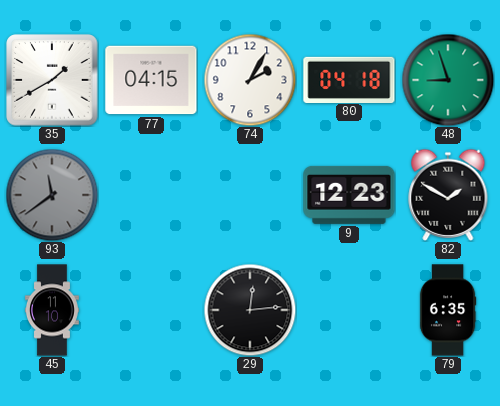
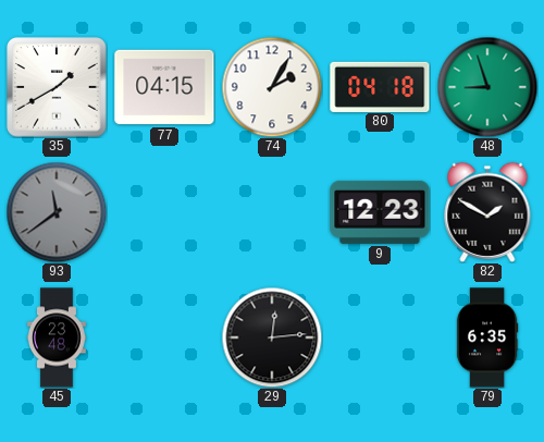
45: 11:10 -> 23:48
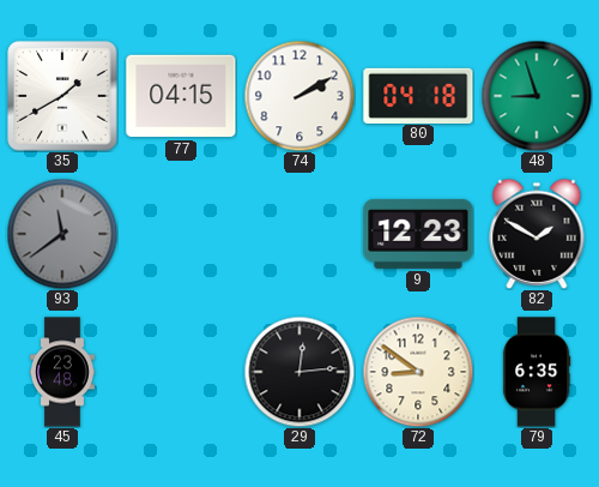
74: 2:05 -> 2:10
72: none -> 8:51
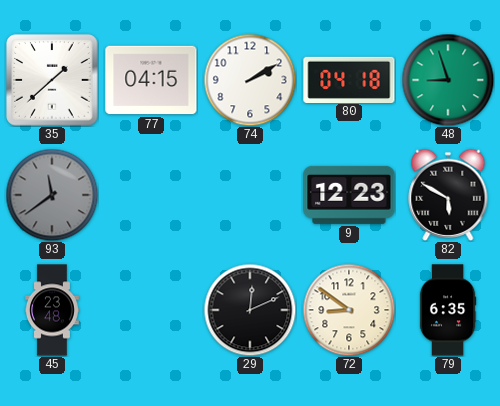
35: 1:40 -> 1:38
82: 1:50 -> 5:50
29: 12:14 -> 12:11
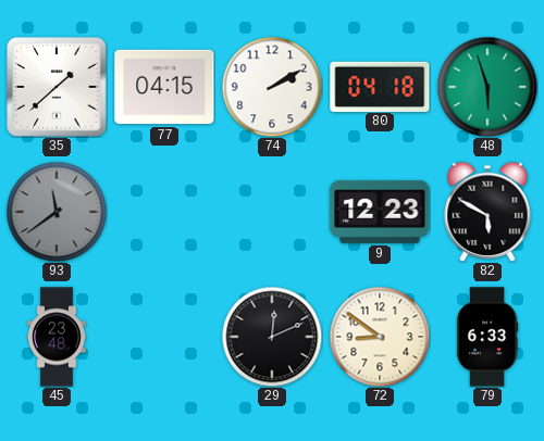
48: 8:57 -> 5:57
79: 6:35 -> 6:33
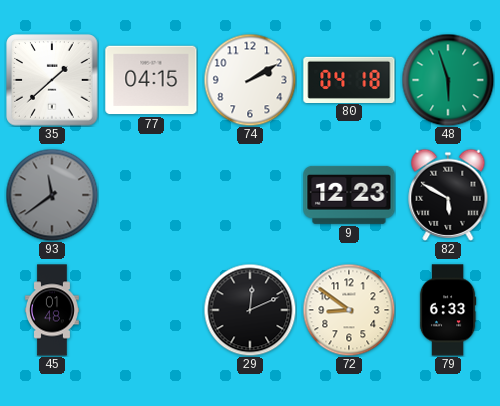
45: 23:48 -> 01:48
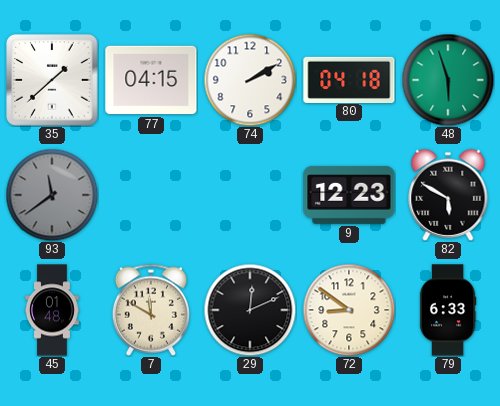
7: none -> 11:50
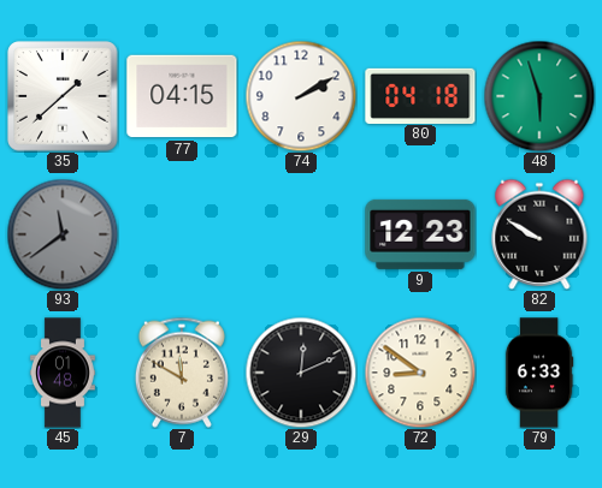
82: 5:50 -> 9:50
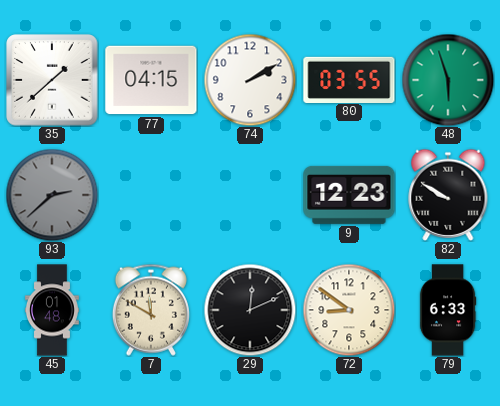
80: 04:18 -> 03:55
93: 11:39 -> 2:38
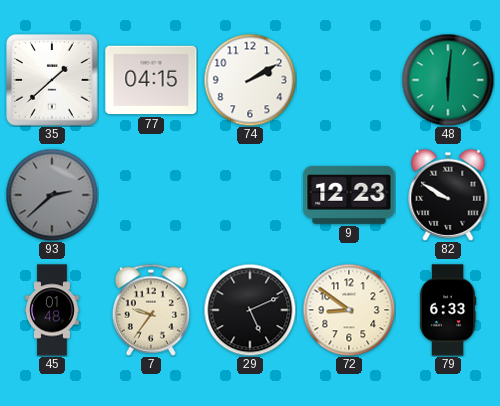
80: 03:55 -> none
48: 5:57 -> 6:01
7: 11:50 -> 9:36
29: 12:11 -> 5:11
